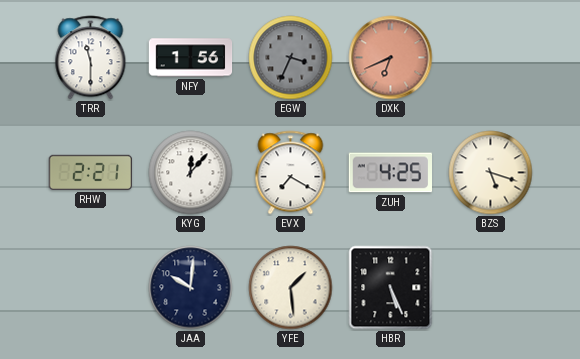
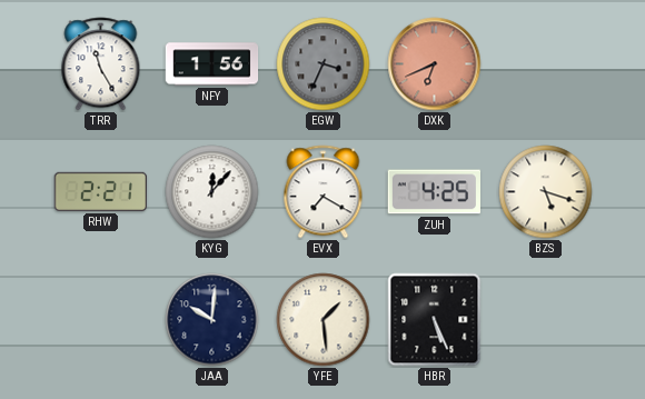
TRR: 11:30 -> 11:25
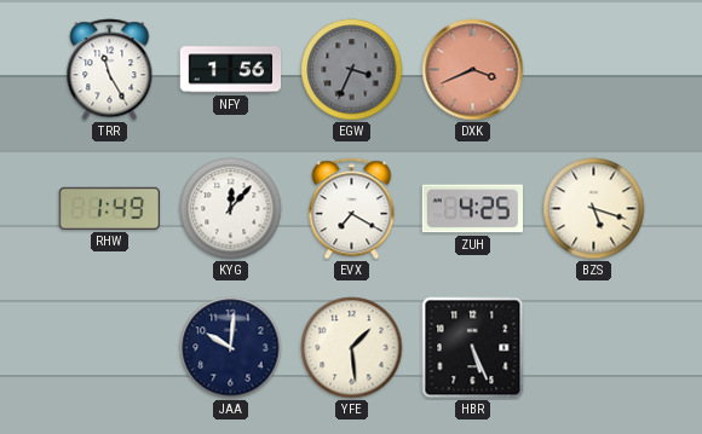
DXK: 6:41 -> 3:41
RHW: 2:21 -> 1:49
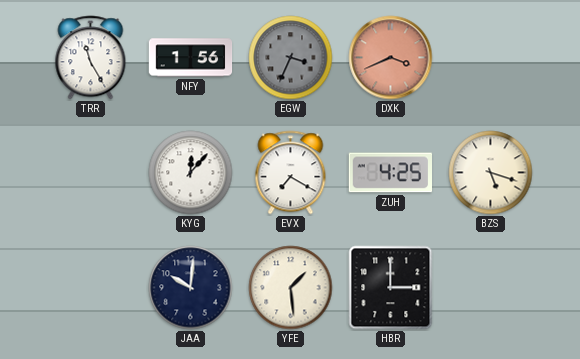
RHW: 1:49 -> none
HBR: 5:26 -> 3:00
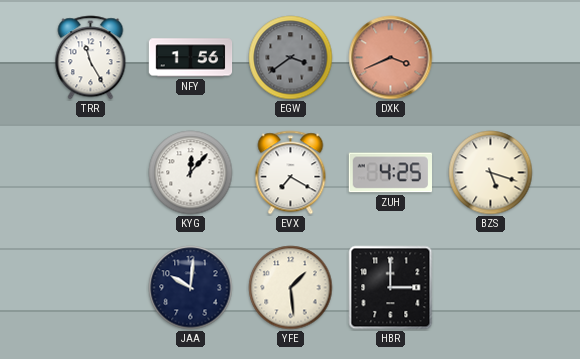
EGW: 3:34 -> 3:39
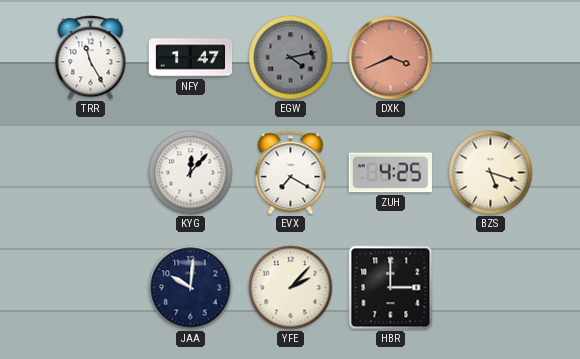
NFY: 1:56 -> 1:47
EGW: 3:39 -> 4:13
YFE: 1:29 -> 2:07
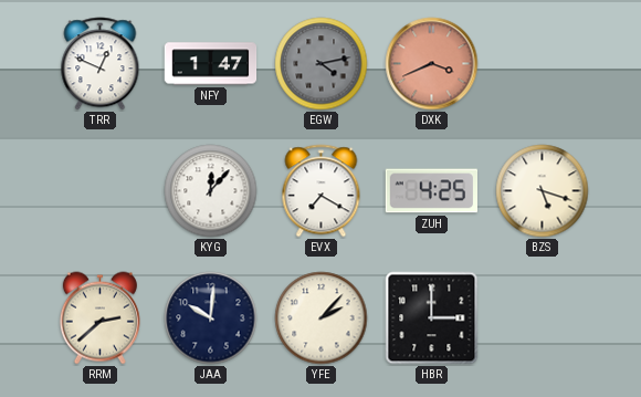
TRR: 11:25 -> 12:49
RRM: none -> 2:38
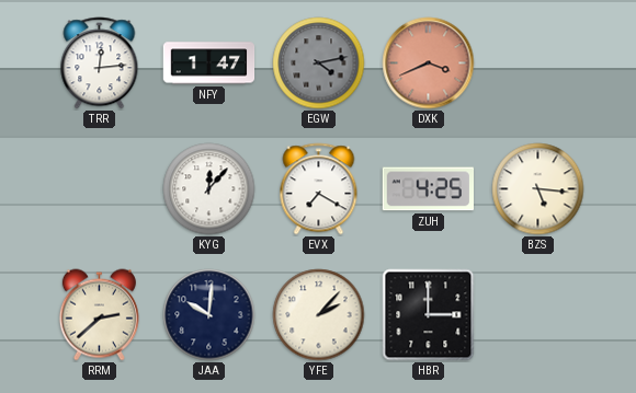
TRR: 12:49 -> 12:14
BZS: 5:18 -> 5:16
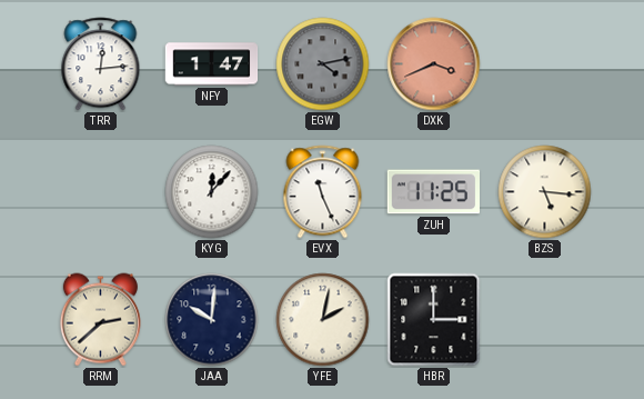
EVX: 7:20 -> 11:26
ZUH: 4:25 -> 11:25
YFE: 2:07 -> 2:02
